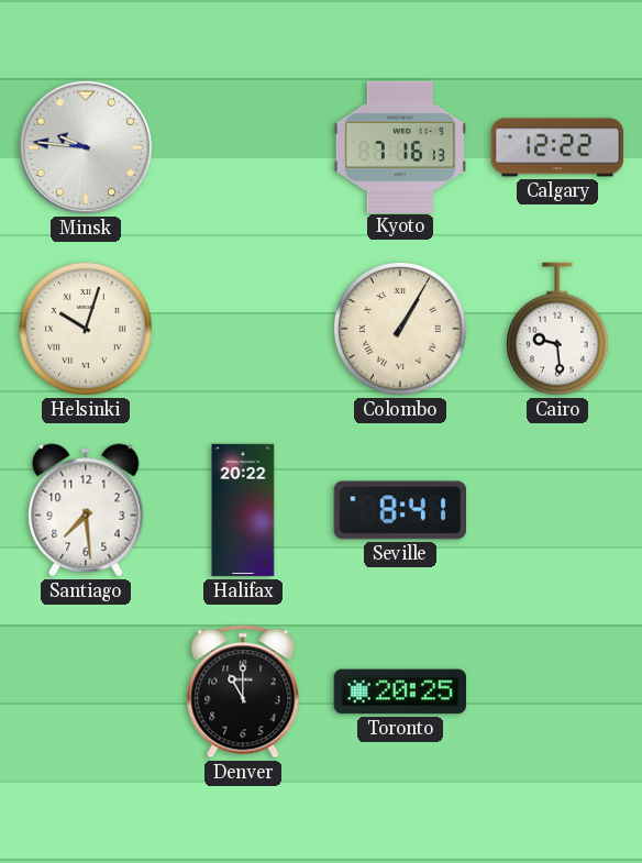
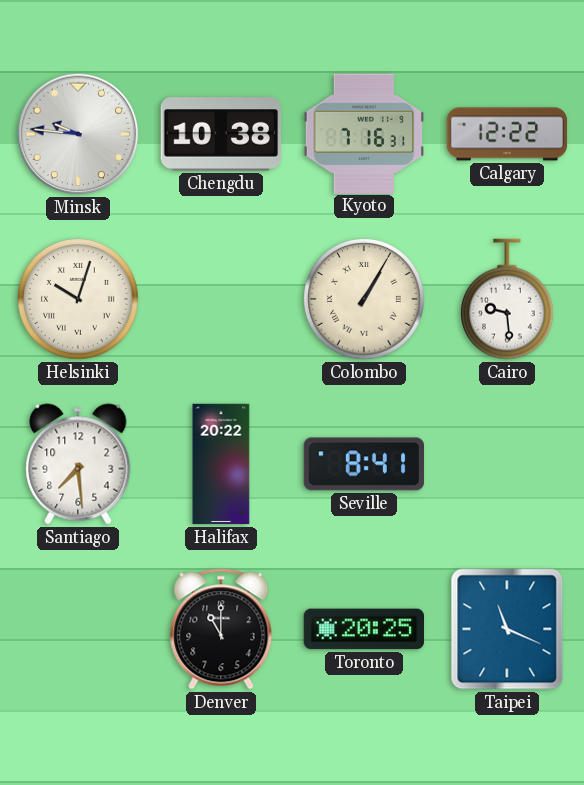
Chengdu: none -> 10:38
Kyoto: 7:16:13 -> 7:16:31
Taipei: none -> 11:19
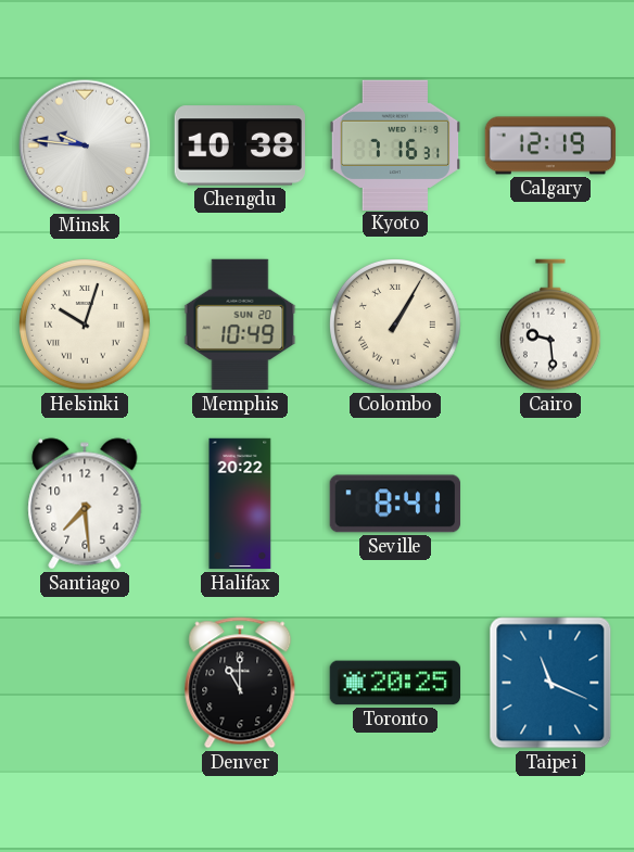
Calgary: 12:22 -> 12:19
Memphis: none -> 10:49
